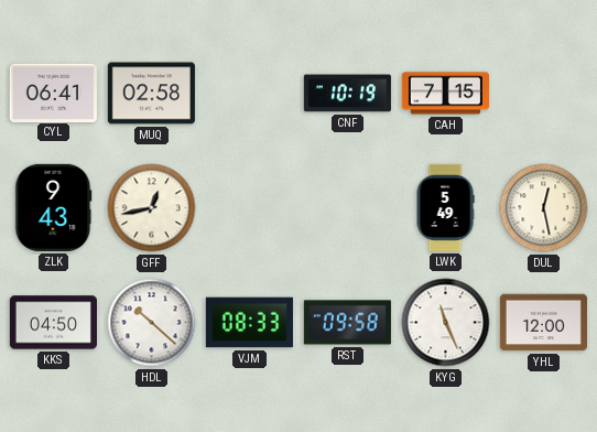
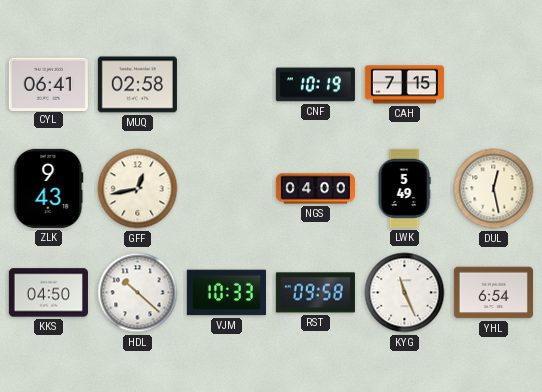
NGS: none -> 04:00
VJM: 08:33 -> 10:33
YHL: 12:00 -> 6:54
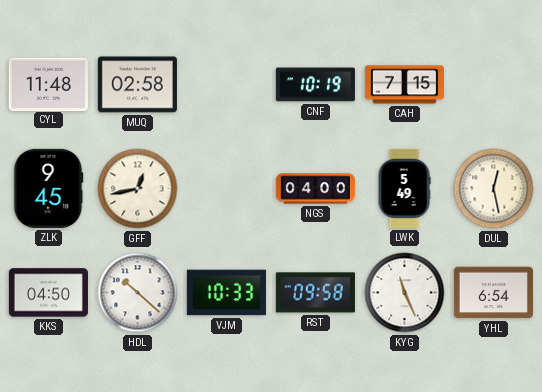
CYL: 06:41 -> 11:48
ZLK: 9:43 -> 9:45
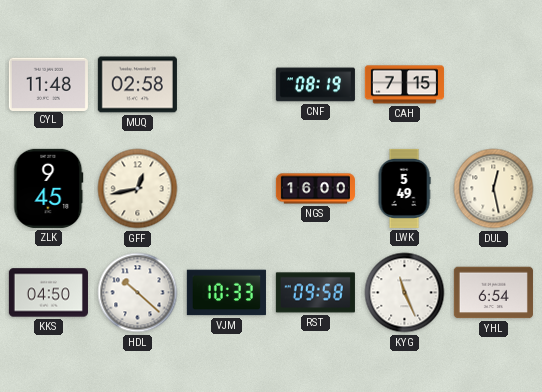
CNF: 10:19 -> 08:19
NGS: 04:00 -> 16:00
